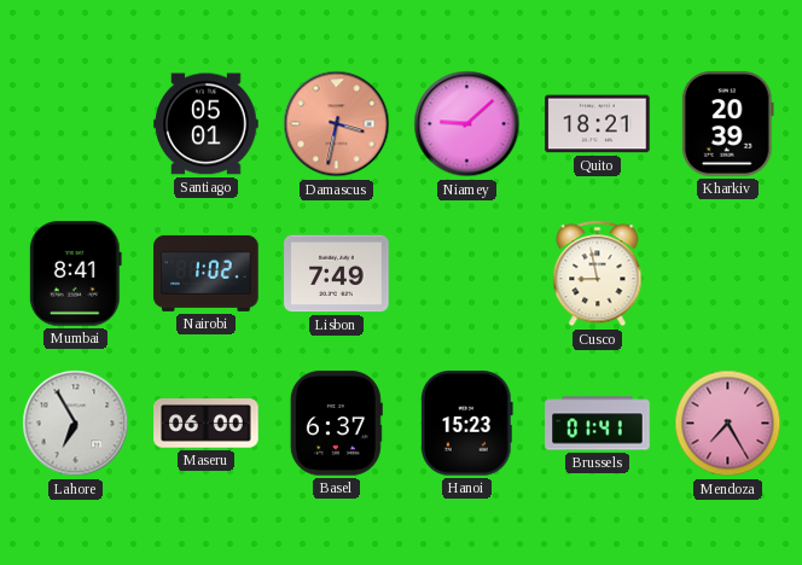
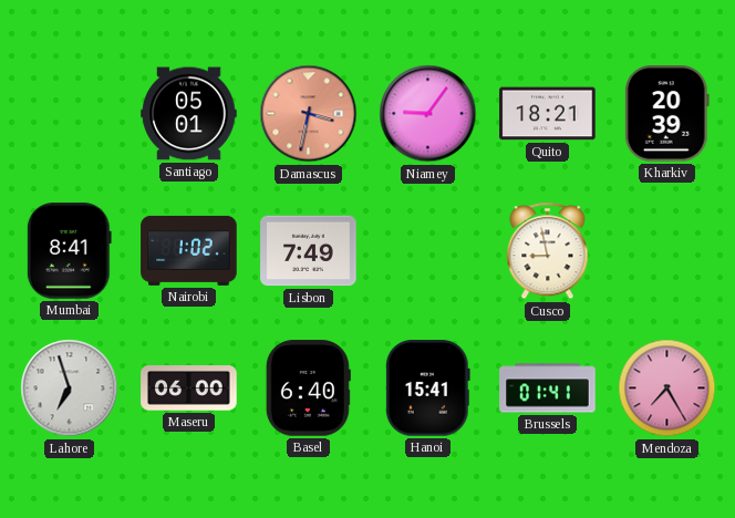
Niamey: 9:08 -> 9:06
Lahore: 6:55 -> 6:57
Basel: 6:37 -> 6:40
Hanoi: 15:23 -> 15:41
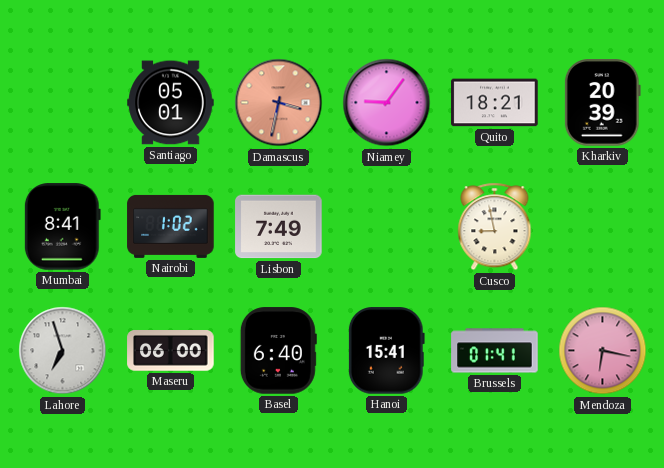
Mendoza: 7:25 -> 6:17
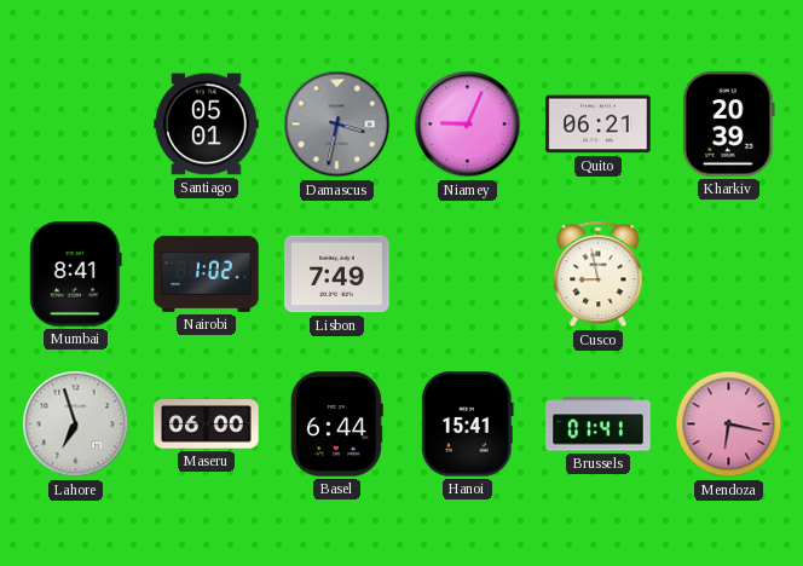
Damascus dial: salmon -> grey
Niamey: 9:06 -> 9:04
Quito: 18:21 -> 06:21
Basel: 6:40 -> 6:44
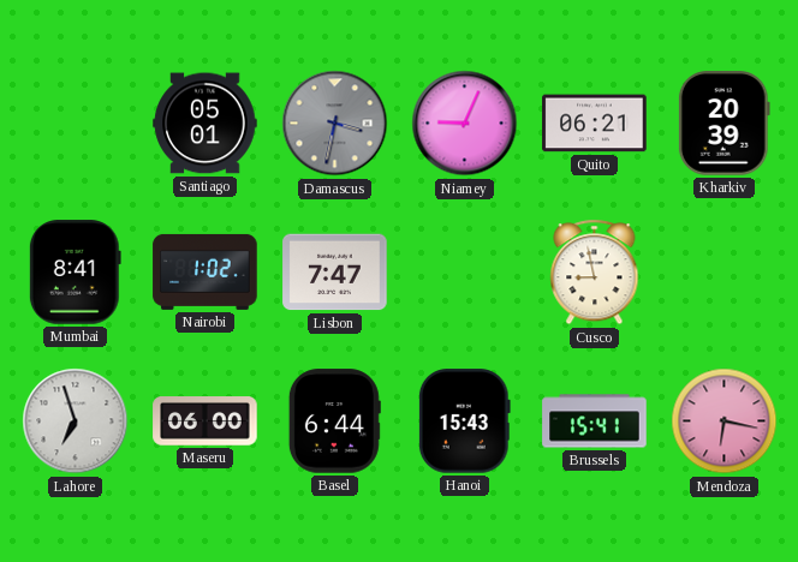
Lisbon: 7:49 -> 7:47
Hanoi: 15:41 -> 15:43
Brussels: 01:41 -> 15:41
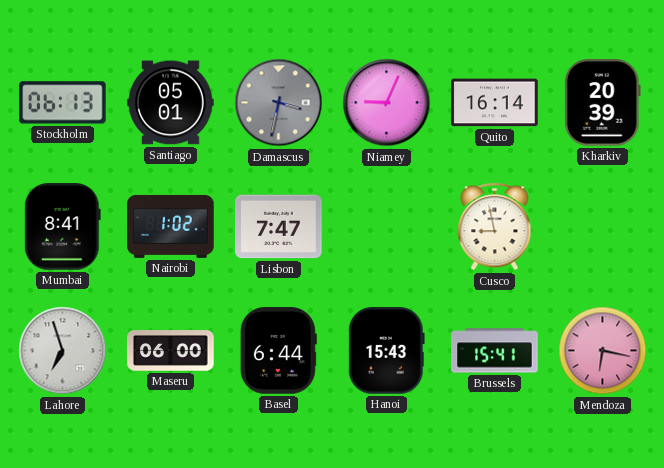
Stockholm: none -> 06:13
Quito: 06:21 -> 16:14
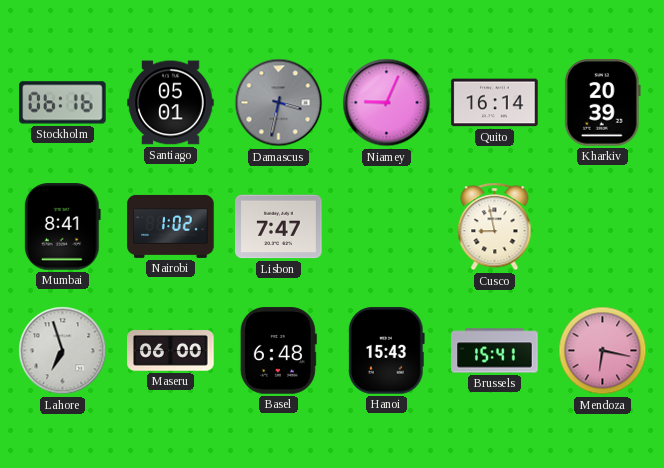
Stockholm: 06:13 -> 06:16
Basel: 6:44 -> 6:48
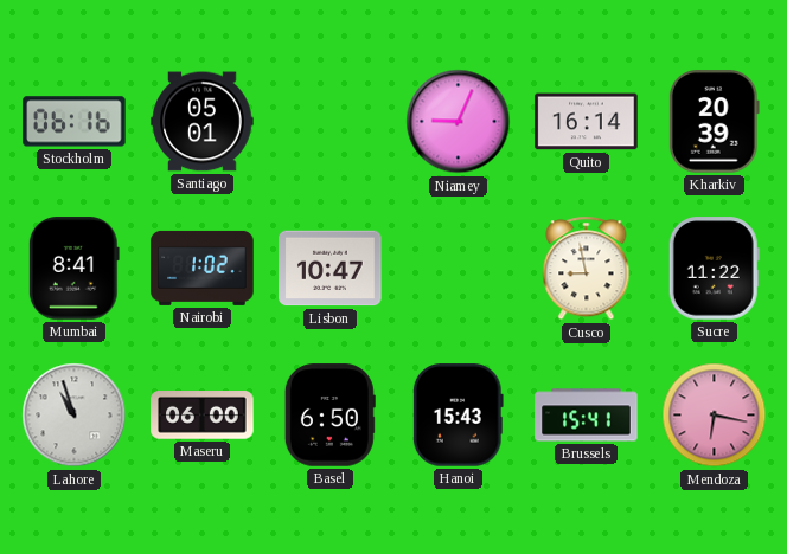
Damascus: 3:32 -> none
Lisbon: 7:47 -> 10:47
Sucre: none -> 11:22
Lahore: 6:57 -> 10:57
Basel: 6:48 -> 6:50
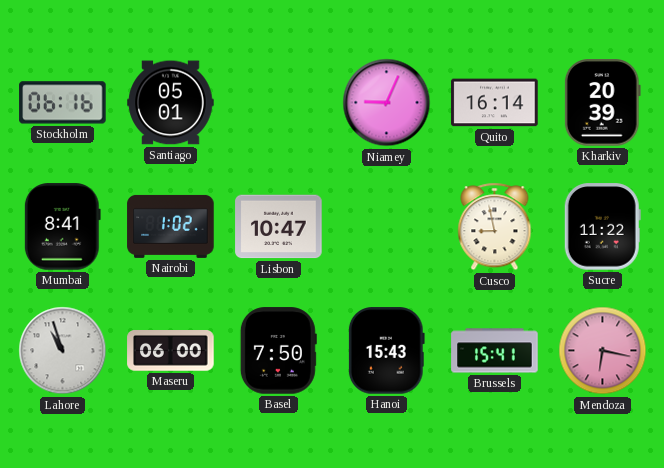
Basel: 6:50 -> 7:50
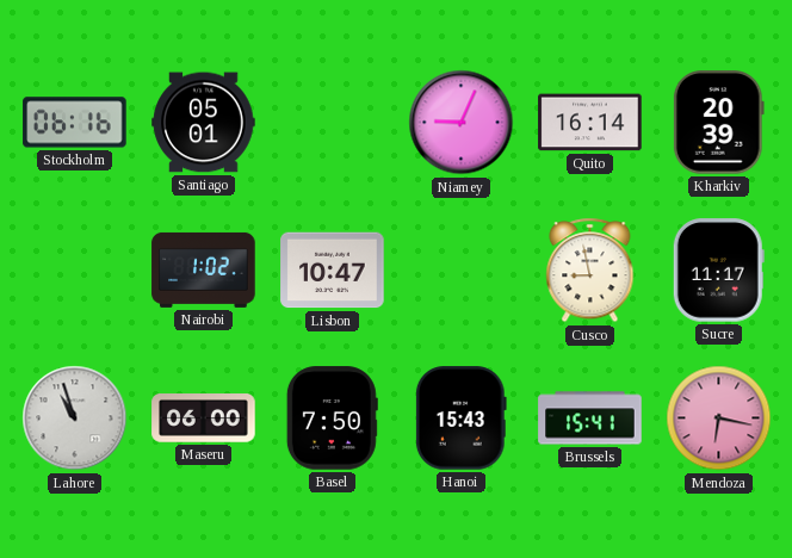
Mumbai: 8:41 -> none
Sucre: 11:22 -> 11:17
